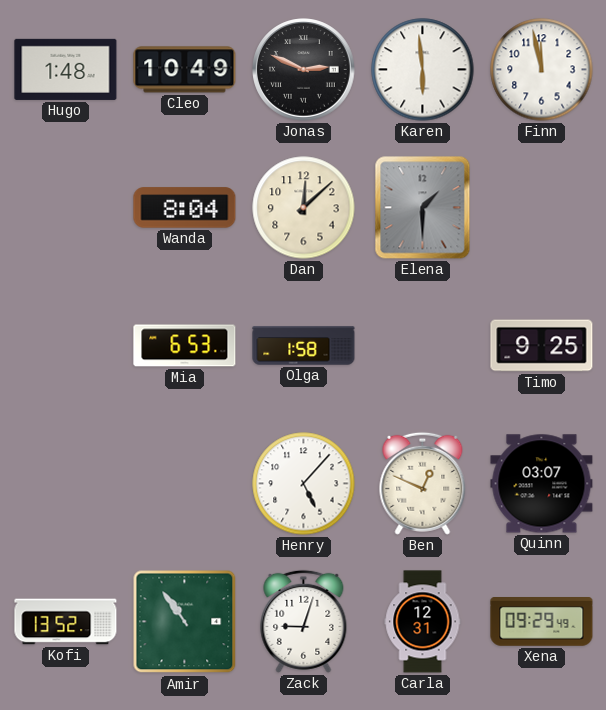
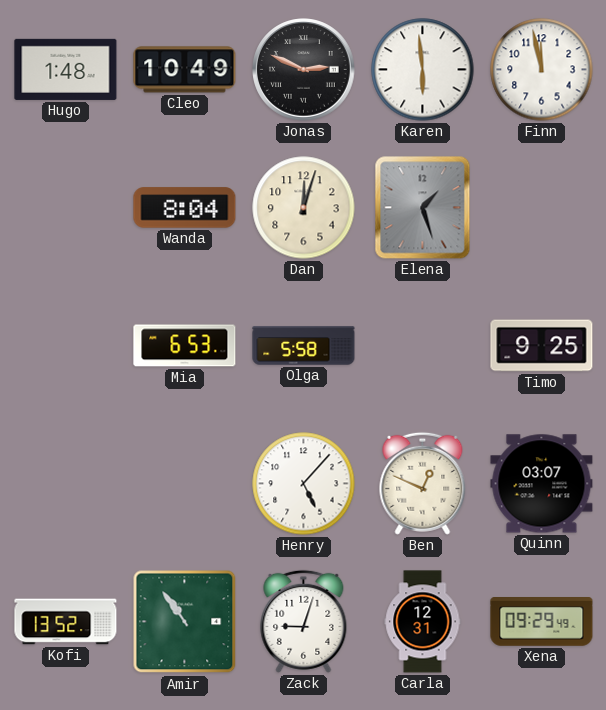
Dan: 12:08 -> 12:03
Elena: 1:30 -> 1:27
Olga: 1:58 -> 5:58
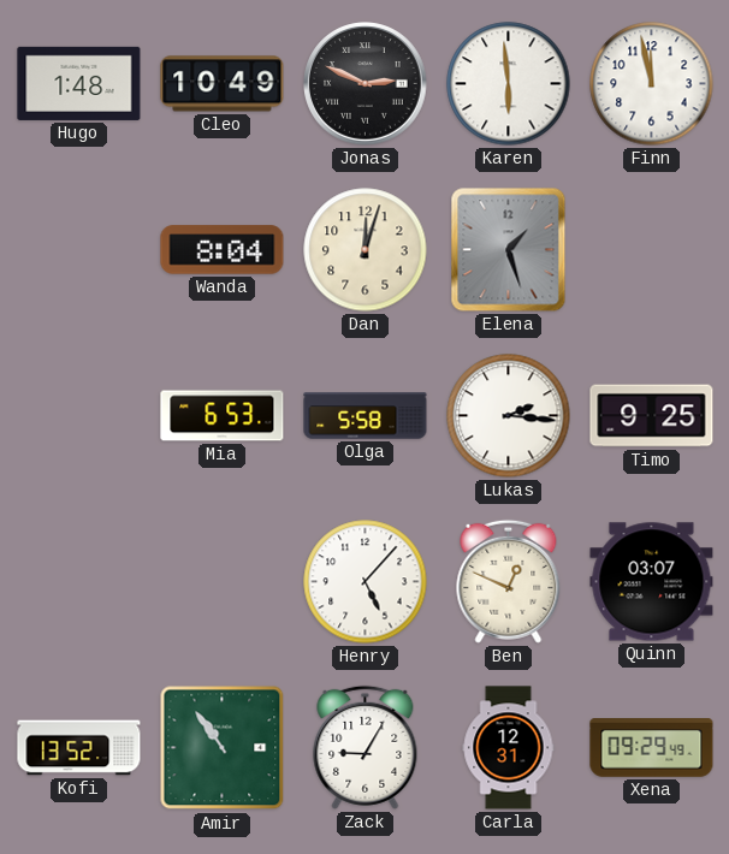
Lukas: none -> 2:16
Zack: 9:03 -> 9:05
